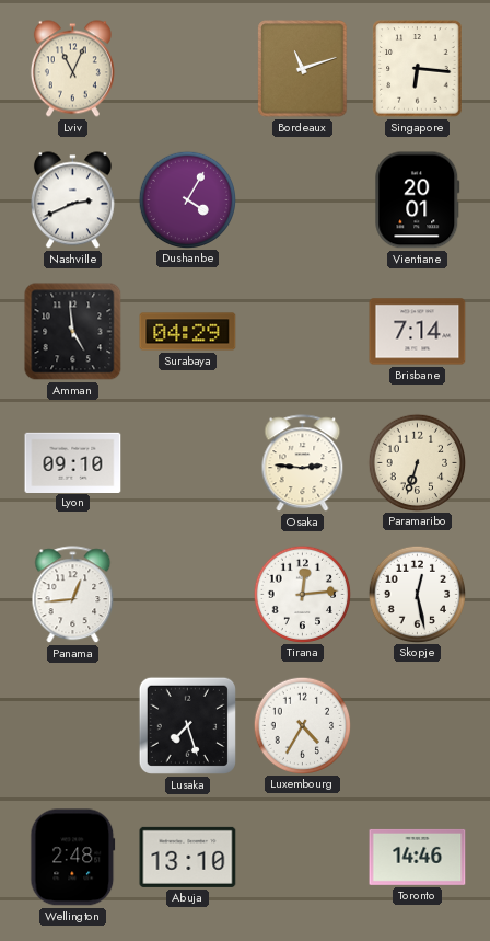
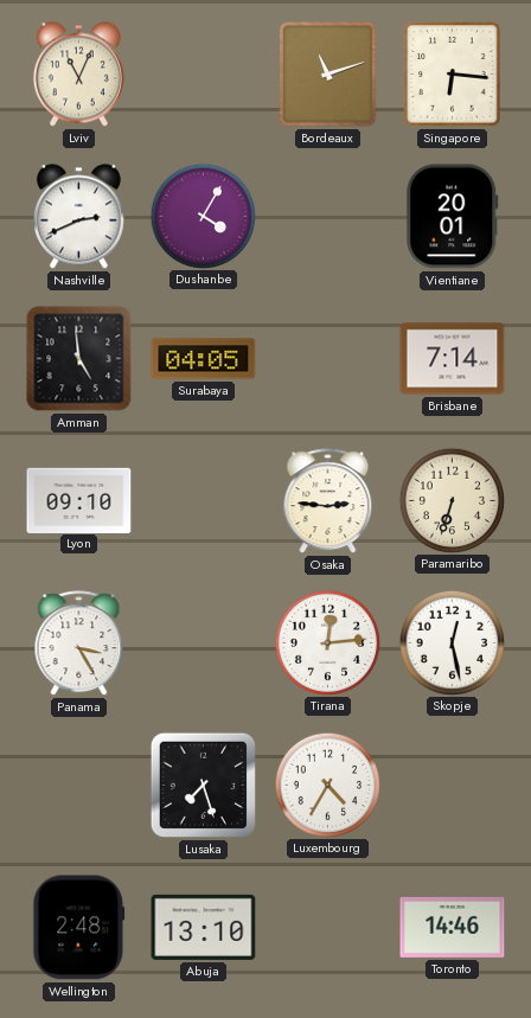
Surabaya: 04:29 -> 04:05
Panama: 12:44 -> 3:25
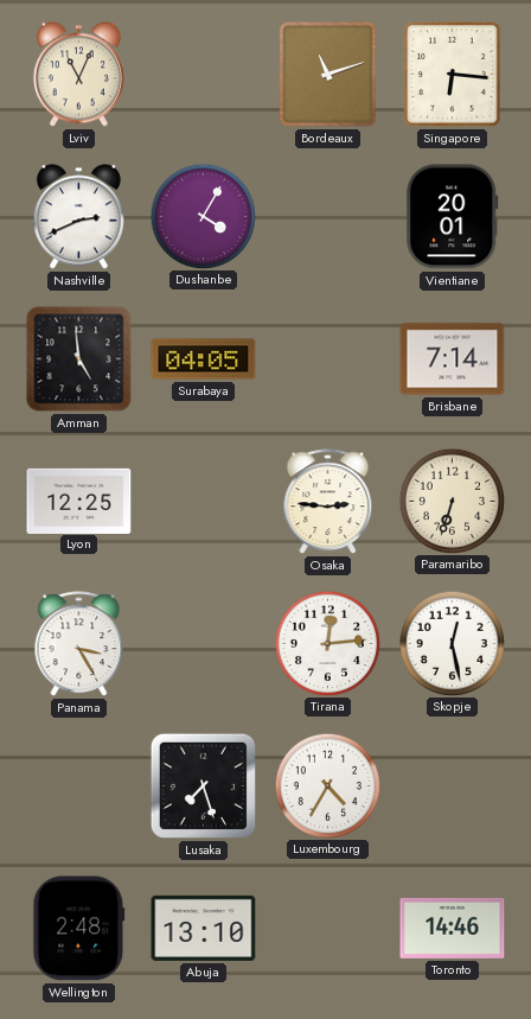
Lyon: 09:10 -> 12:25
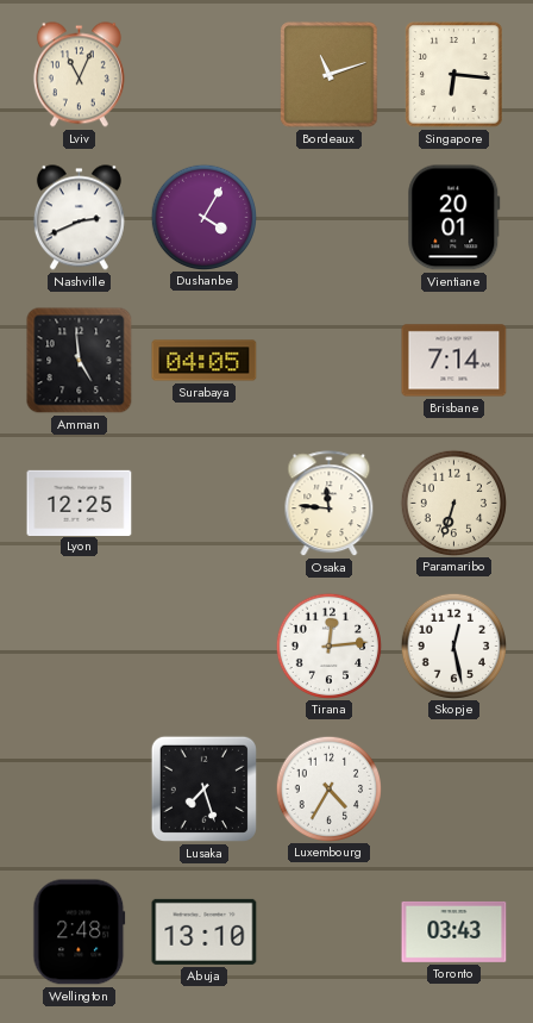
Osaka: 2:46 -> 11:46
Panama: 3:25 -> none
Toronto: 14:46 -> 03:43
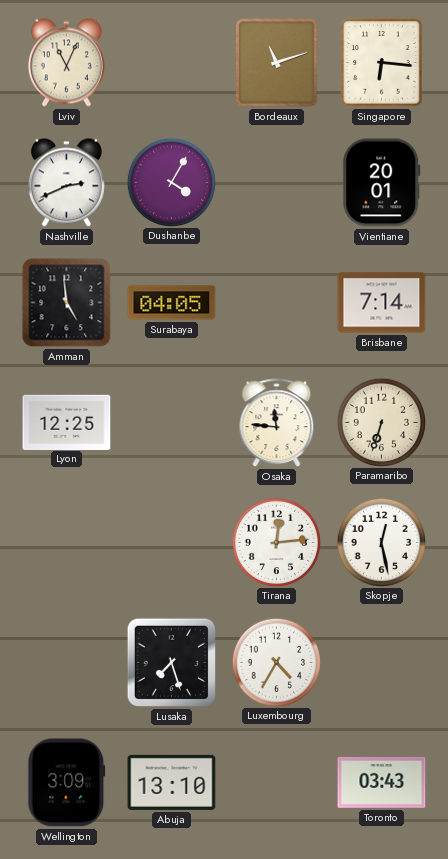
Wellington: 2:48 -> 3:09
